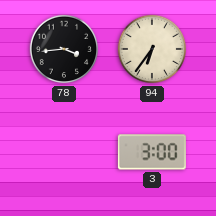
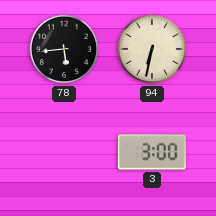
78: 3:44 -> 5:44
94: 6:36 -> 6:32
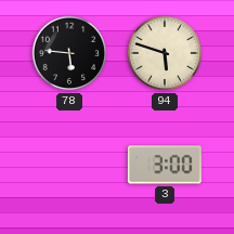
78: 5:44 -> 5:46
94: 6:32 -> 5:48
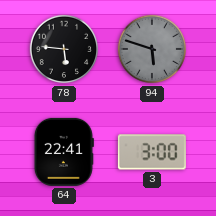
94 dial: cream -> grey
64: none -> 22:41
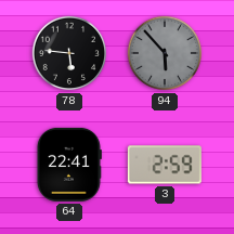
94: 5:48 -> 5:53
3: 3:00 -> 2:59
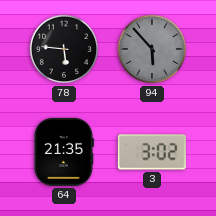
64: 22:41 -> 21:35
3: 2:59 -> 3:02
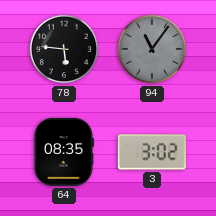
94: 5:53 -> 11:06
64: 21:35 -> 08:35
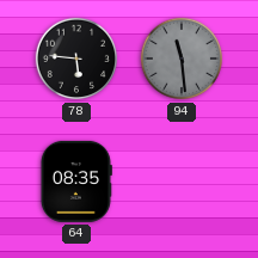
94: 11:06 -> 11:29
3: 3:02 -> none
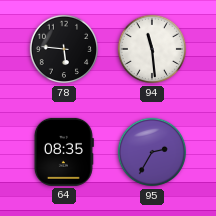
94 dial: grey -> white
95: none -> 2:35
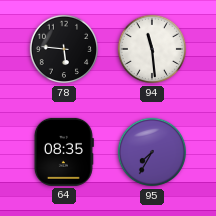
95: 2:35 -> 7:35
